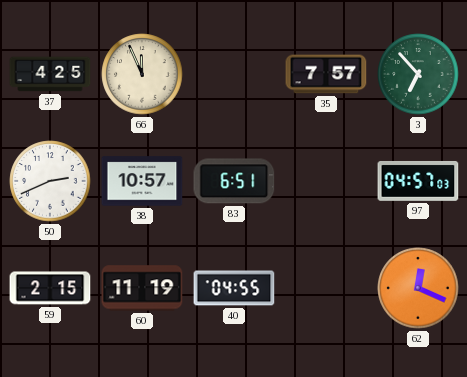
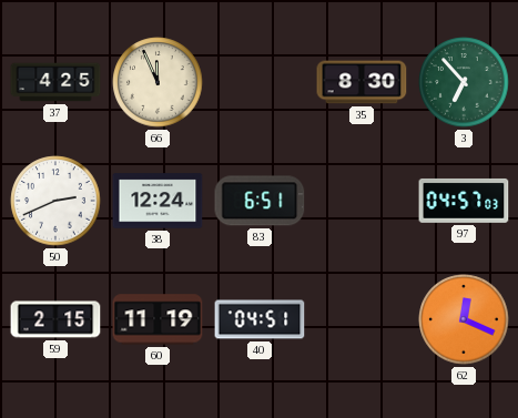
35: 7:57 -> 8:30
38: 10:57 -> 12:24
40: 04:55 -> 04:51
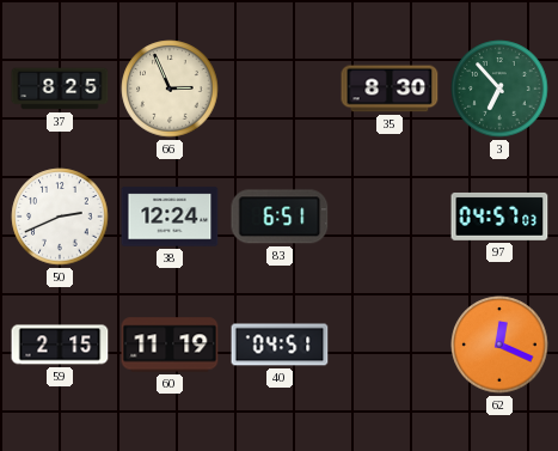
37: 4:25 -> 8:25
66: 11:56 -> 2:56
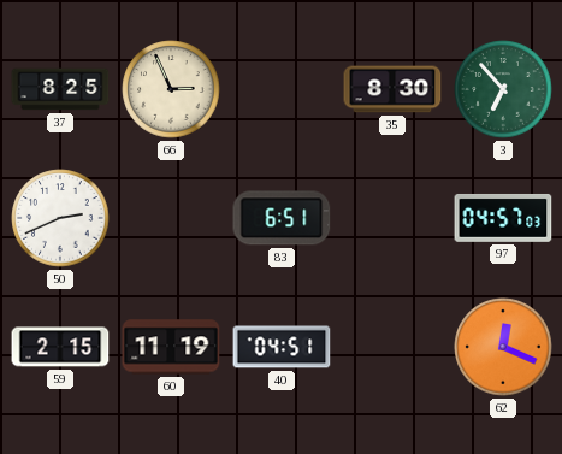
38: 12:24 -> none
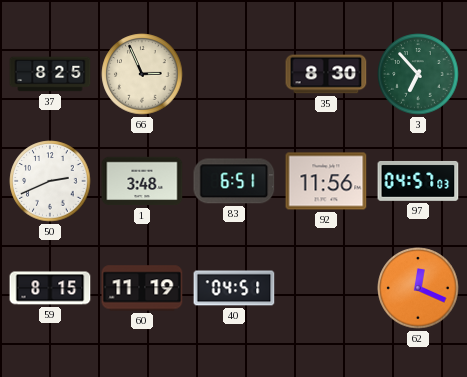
1: none -> 3:48
92: none -> 11:56
59: 2:15 -> 8:15
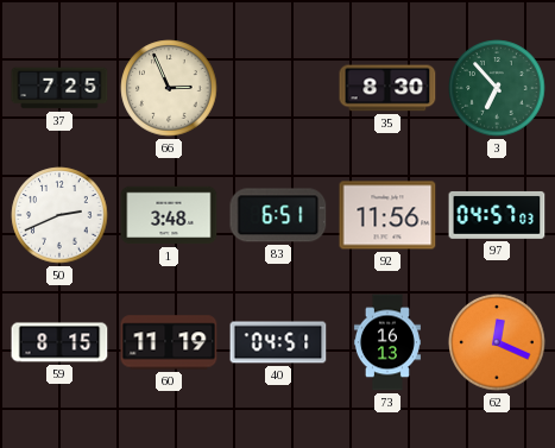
37: 8:25 -> 7:25
73: none -> 16:13
